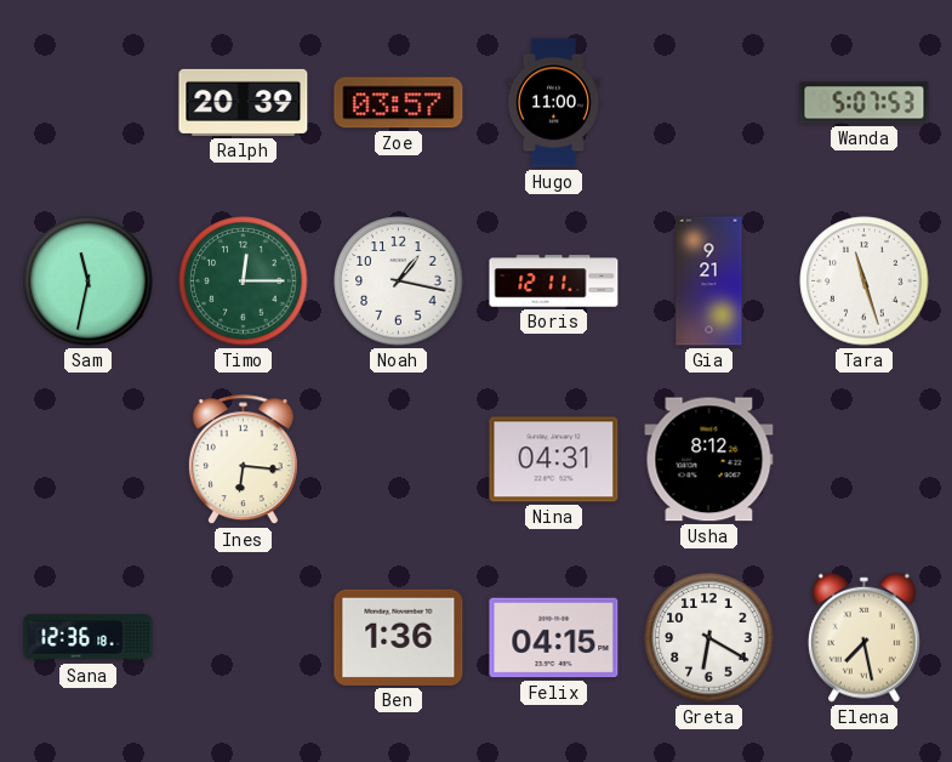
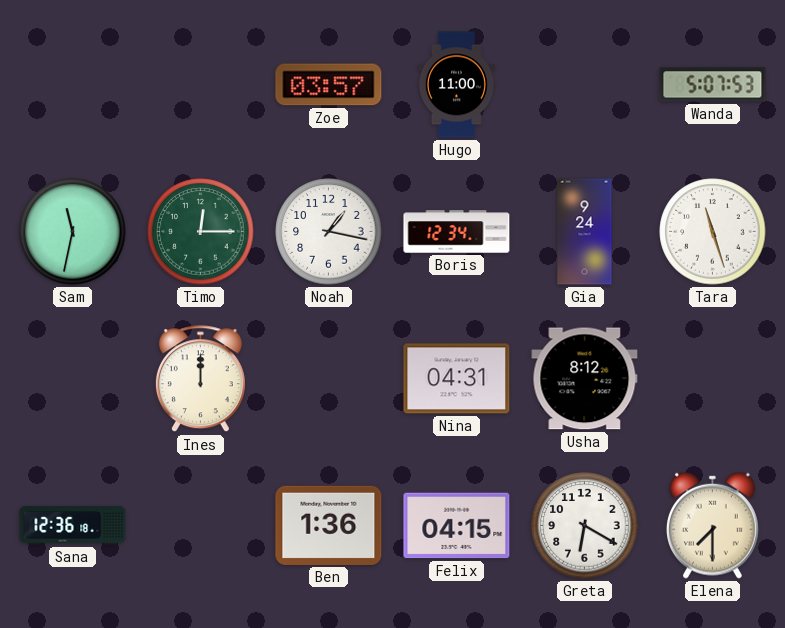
Ralph: 20:39 -> none
Boris: 12:11 -> 12:34
Gia: 9:21 -> 9:24
Ines: 6:16 -> 12:00
Elena: 7:28 -> 7:30
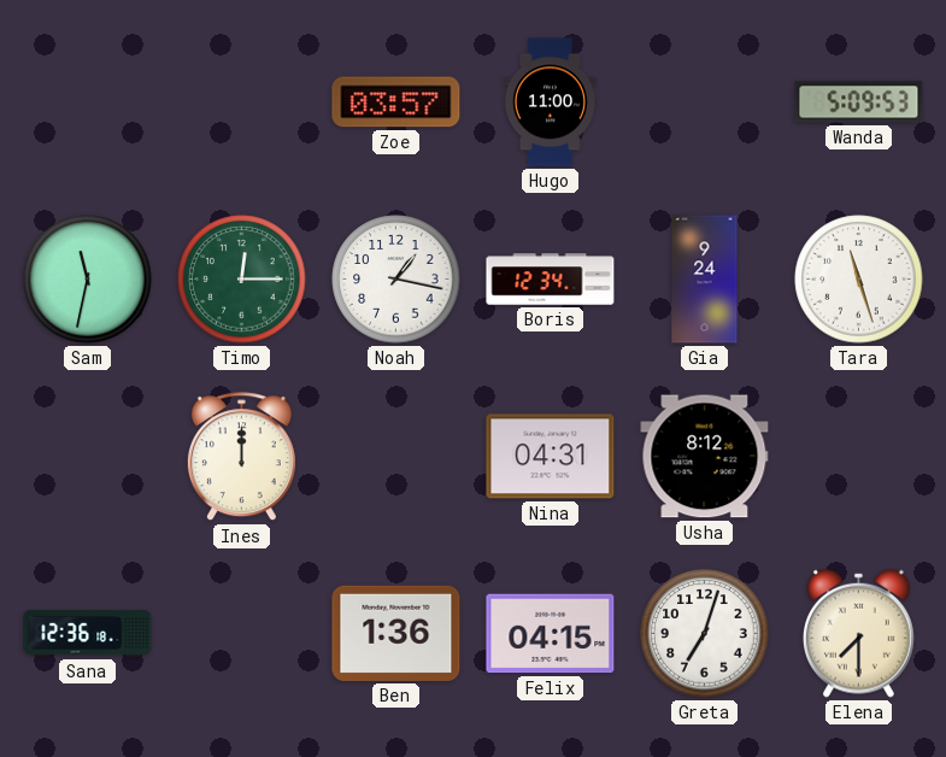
Wanda: 5:07 -> 5:09
Greta: 6:20 -> 7:03
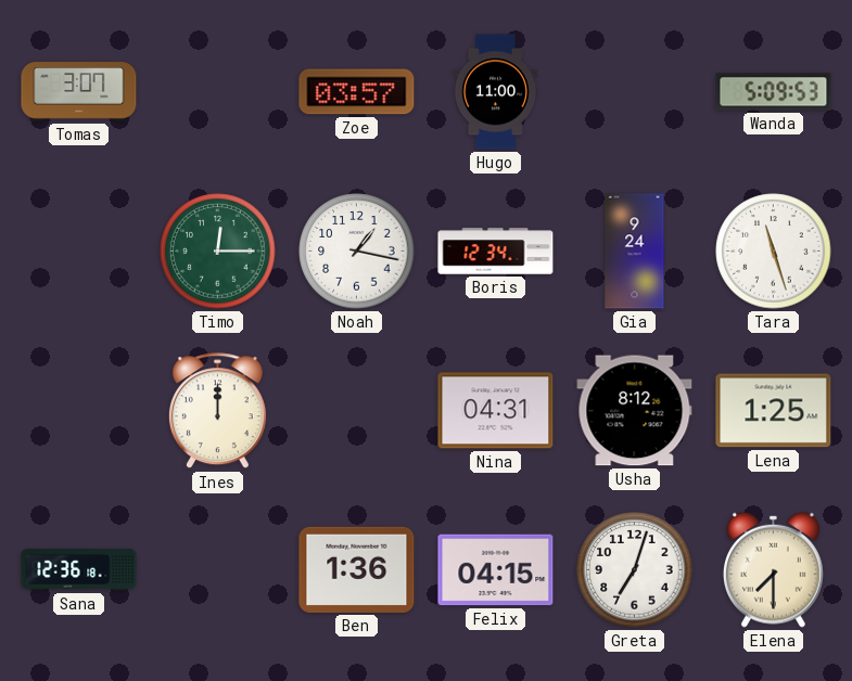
Tomas: none -> 3:07
Sam: 11:32 -> none
Lena: none -> 1:25
